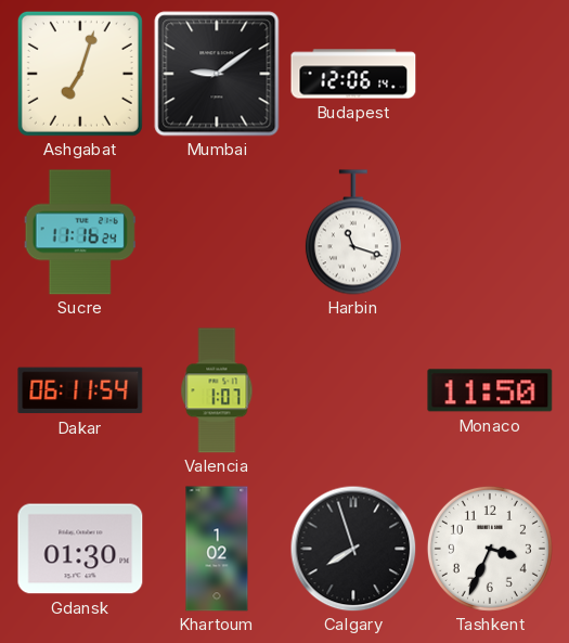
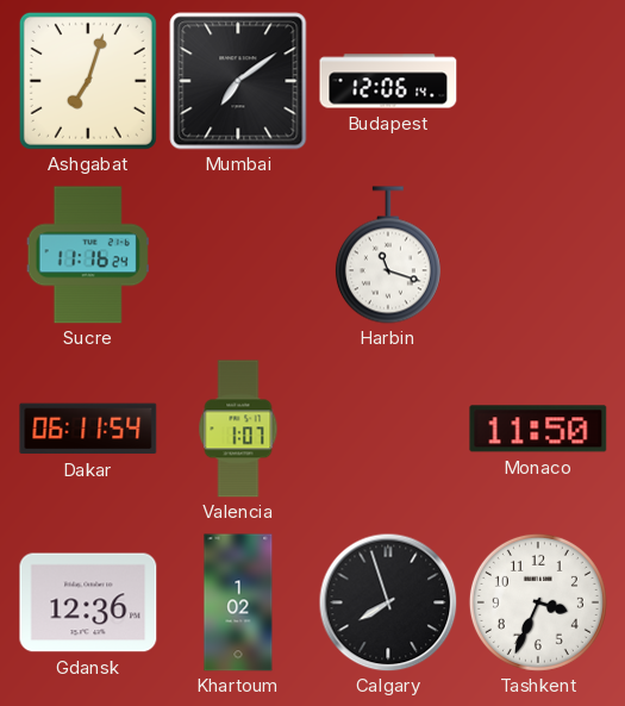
Mumbai: 9:09 -> 7:09
Gdansk: 01:30 -> 12:36
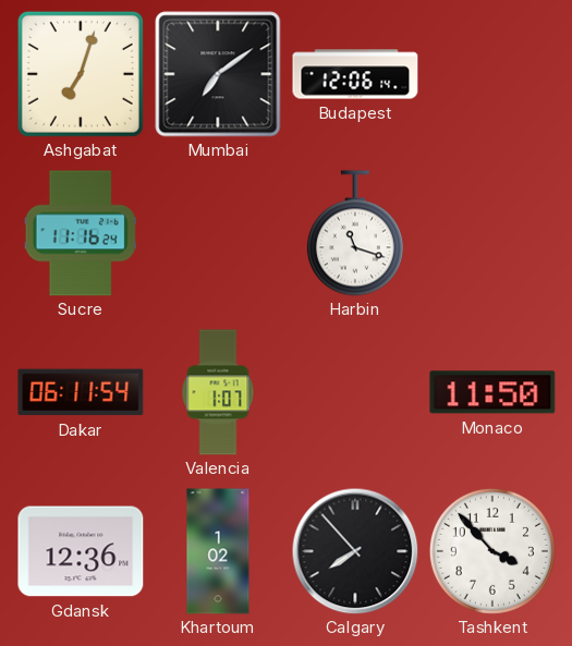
Calgary: 7:57 -> 7:53
Tashkent: 3:34 -> 3:53
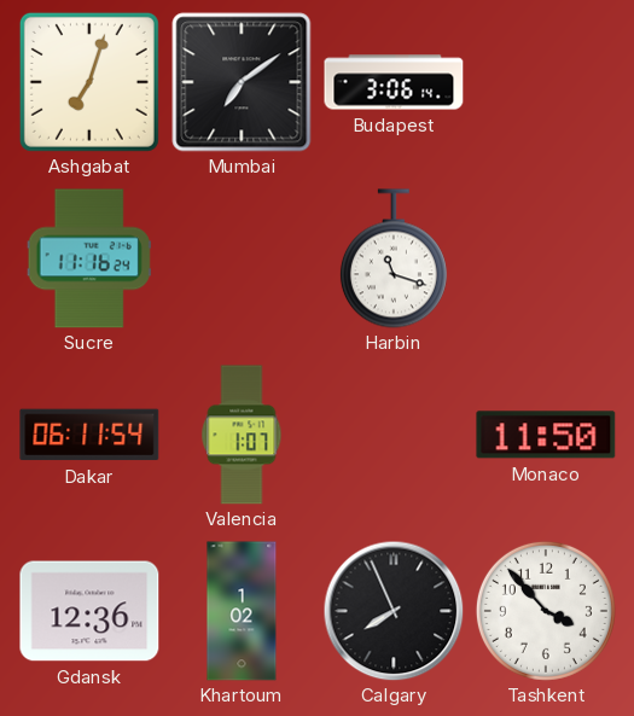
Budapest: 12:06 -> 3:06
Calgary: 7:53 -> 7:56
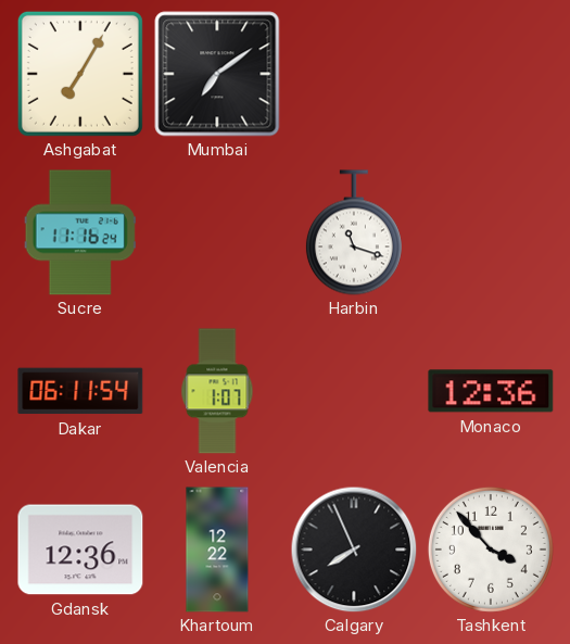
Ashgabat: 7:03 -> 7:05
Budapest: 3:06 -> none
Monaco: 11:50 -> 12:36
Khartoum: 1:02 -> 12:22
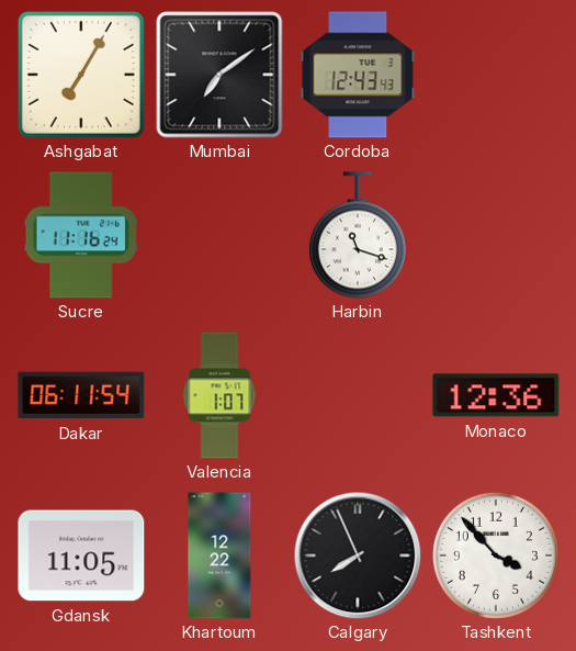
Cordoba: none -> 12:43
Gdansk: 12:36 -> 11:05
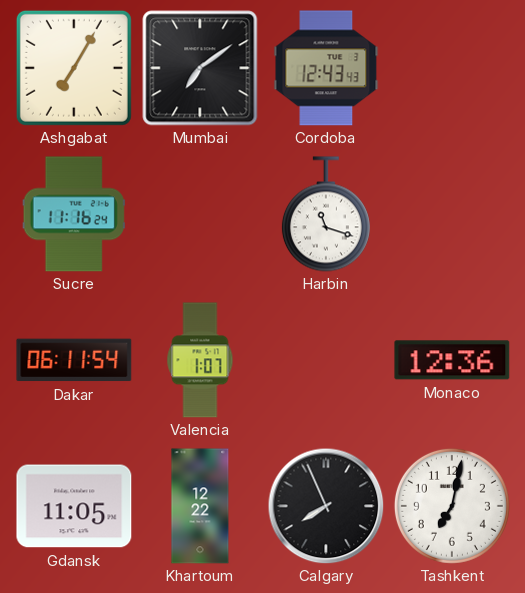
Tashkent: 3:53 -> 7:02
